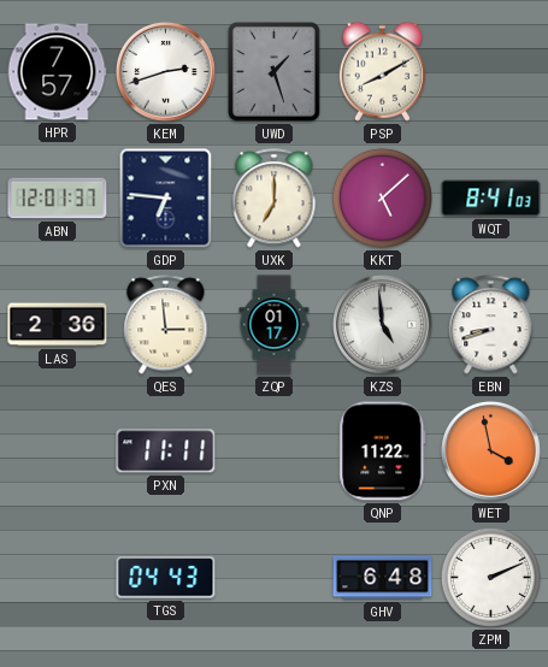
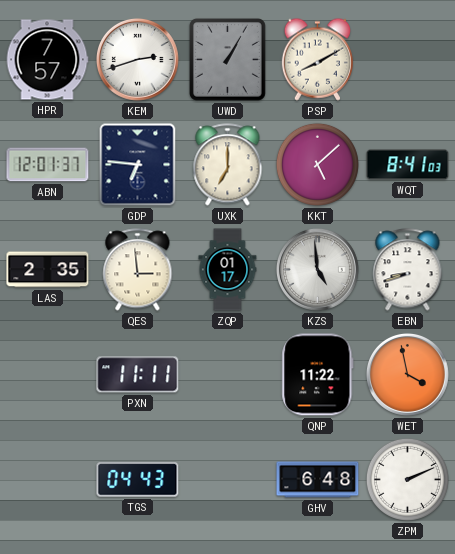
UWD: 1:27 -> 1:05
LAS: 2:36 -> 2:35
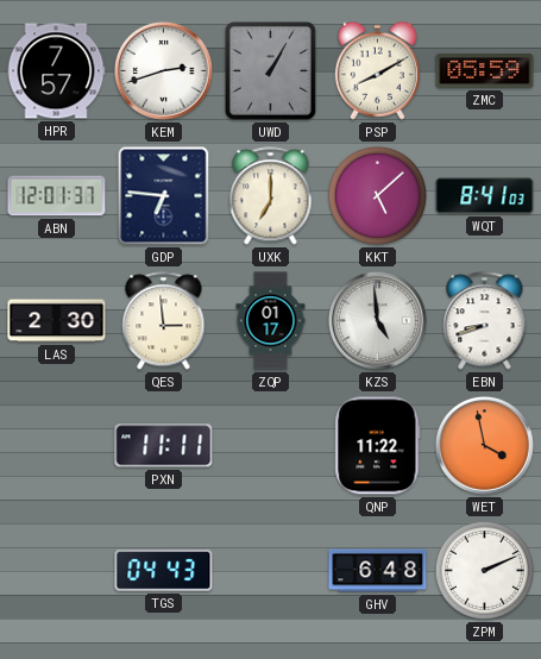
ZMC: none -> 05:59
LAS: 2:35 -> 2:30
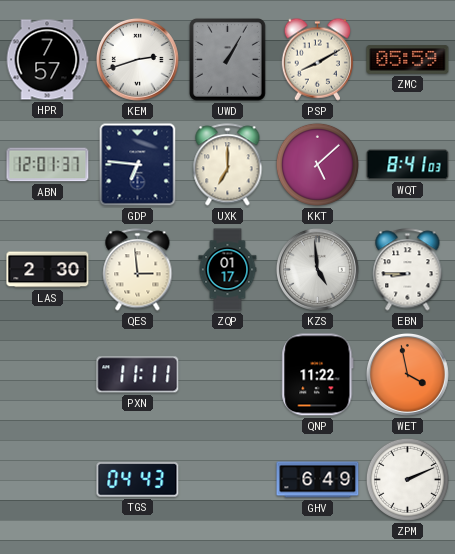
EBN: 8:42 -> 8:45
GHV: 6:48 -> 6:49
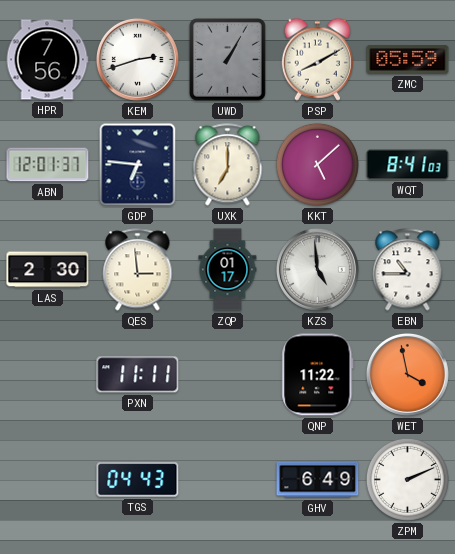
HPR: 7:57 -> 7:56
EBN: 8:45 -> 10:45
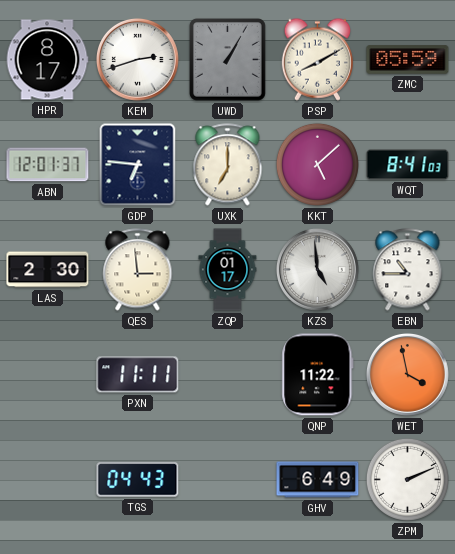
HPR: 7:56 -> 8:17
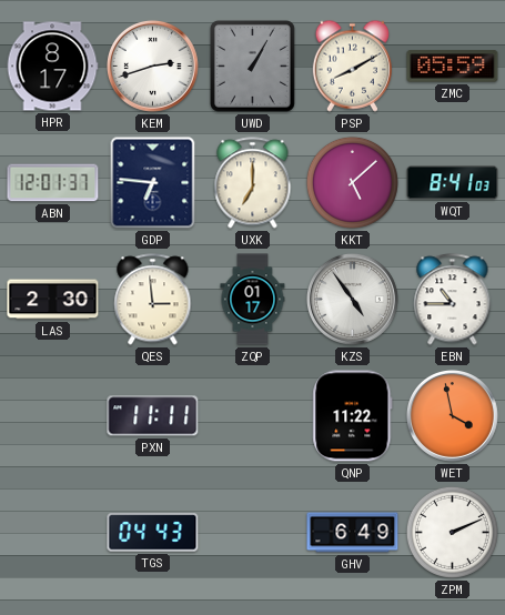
KZS: 4:59 -> 4:54
